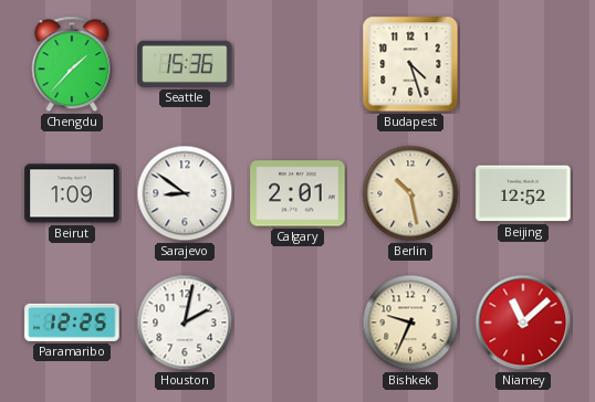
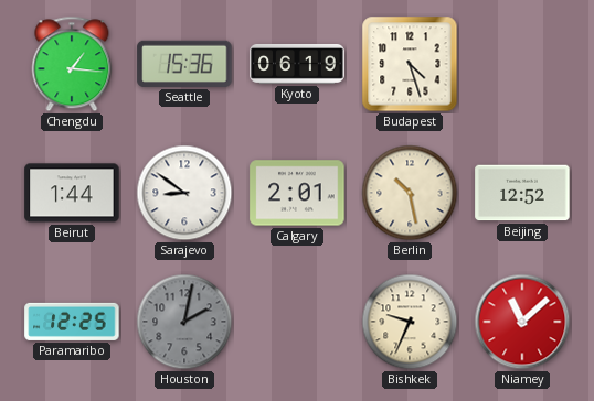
Chengdu: 1:37 -> 1:16
Kyoto: none -> 06:19
Beirut: 1:09 -> 1:44
Houston dial: white -> grey
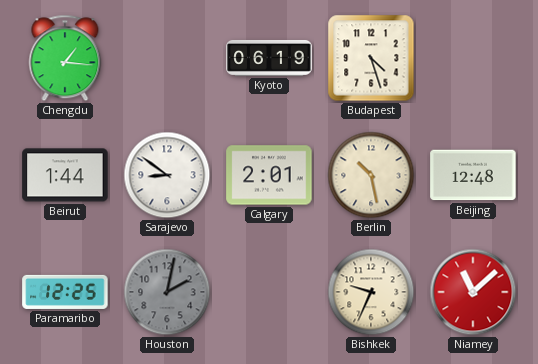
Seattle: 15:36 -> none
Beijing: 12:52 -> 12:48
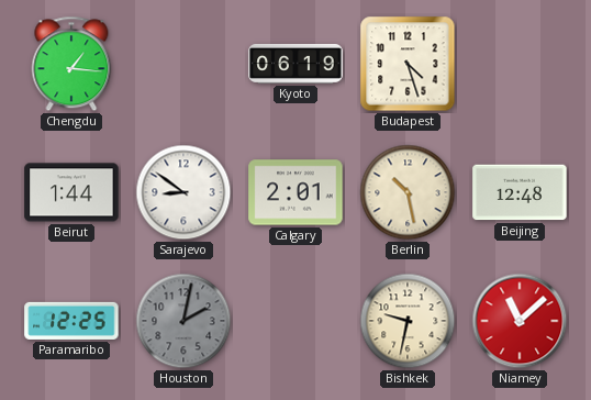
Bishkek: 9:34 -> 9:32
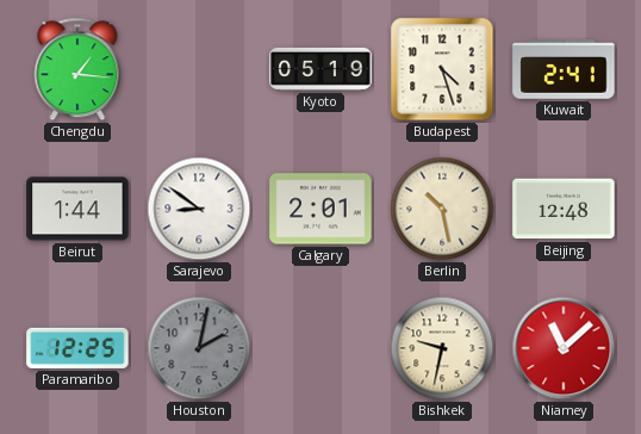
Kyoto: 06:19 -> 05:19
Kuwait: none -> 2:41
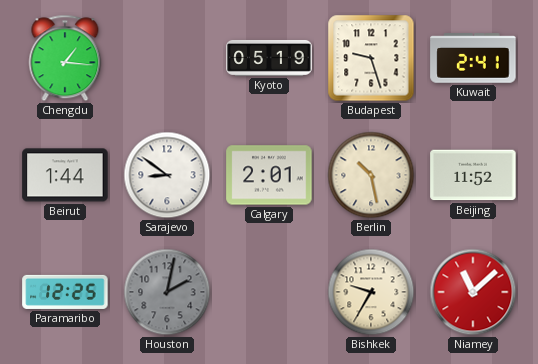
Budapest: 4:27 -> 9:27
Beijing: 12:48 -> 11:52
Bishkek: 9:32 -> 9:35
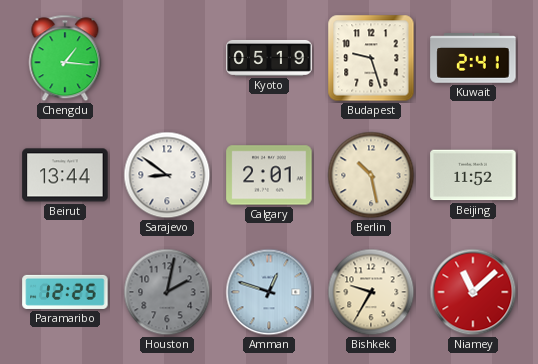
Beirut: 1:44 -> 13:44
Amman: none -> 12:48
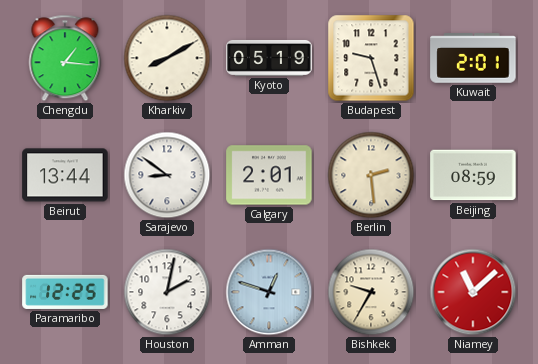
Kharkiv: none -> 8:10
Kuwait: 2:41 -> 2:01
Berlin: 10:28 -> 2:29
Beijing: 11:52 -> 08:59
Houston dial: grey -> white
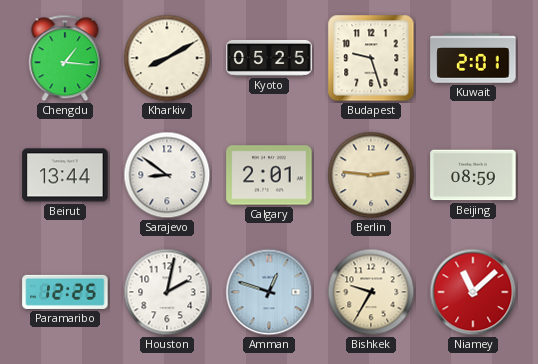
Kyoto: 05:19 -> 05:25
Berlin: 2:29 -> 2:46
